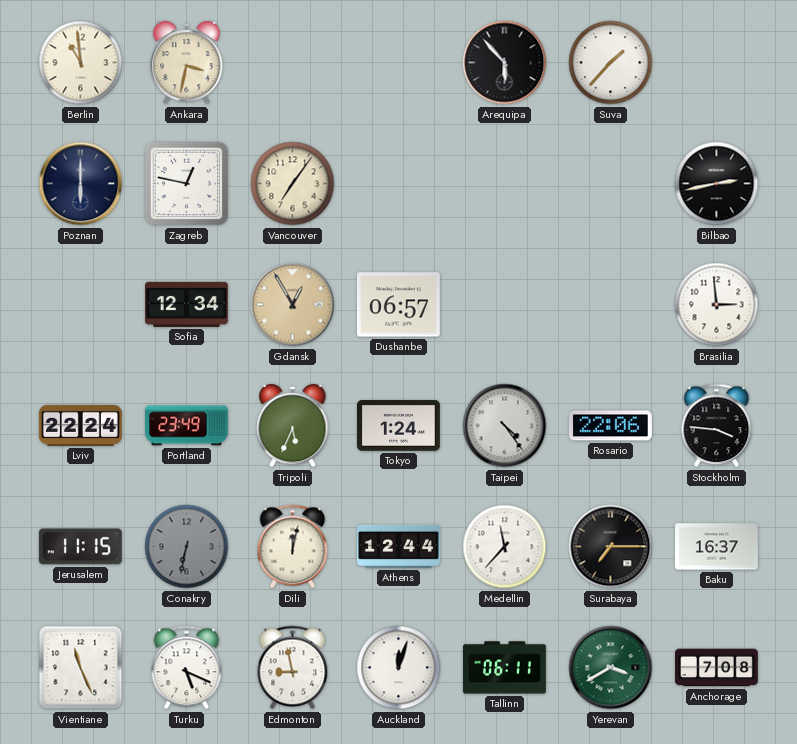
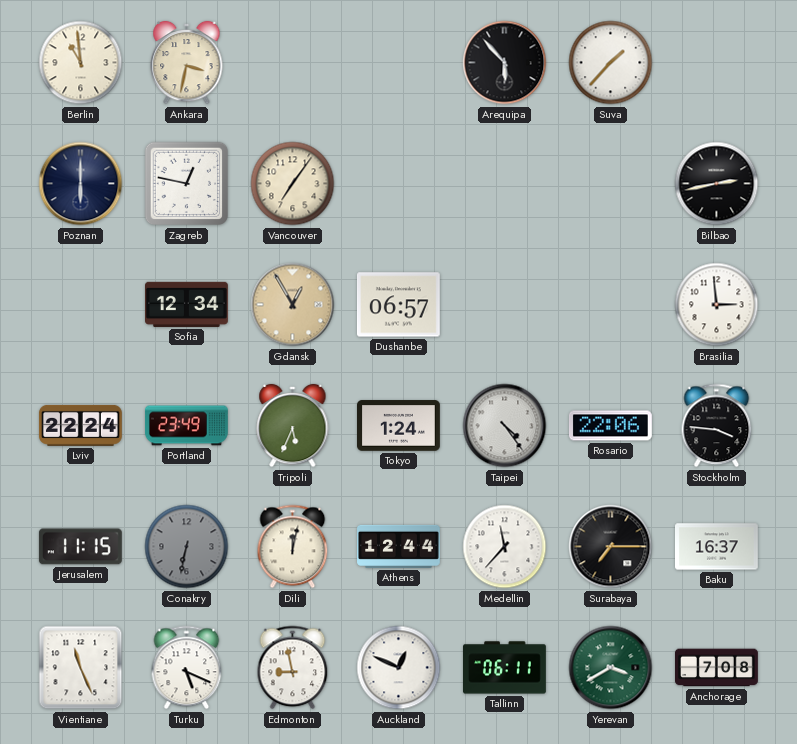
Auckland: 12:03 -> 12:49
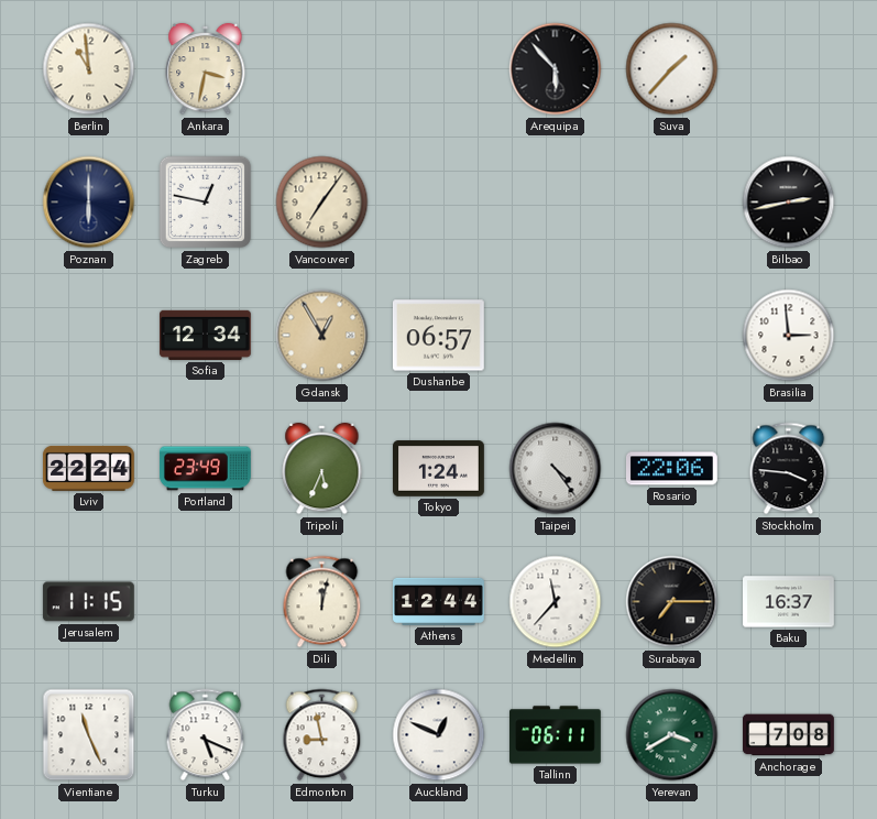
Conakry: 6:32 -> none
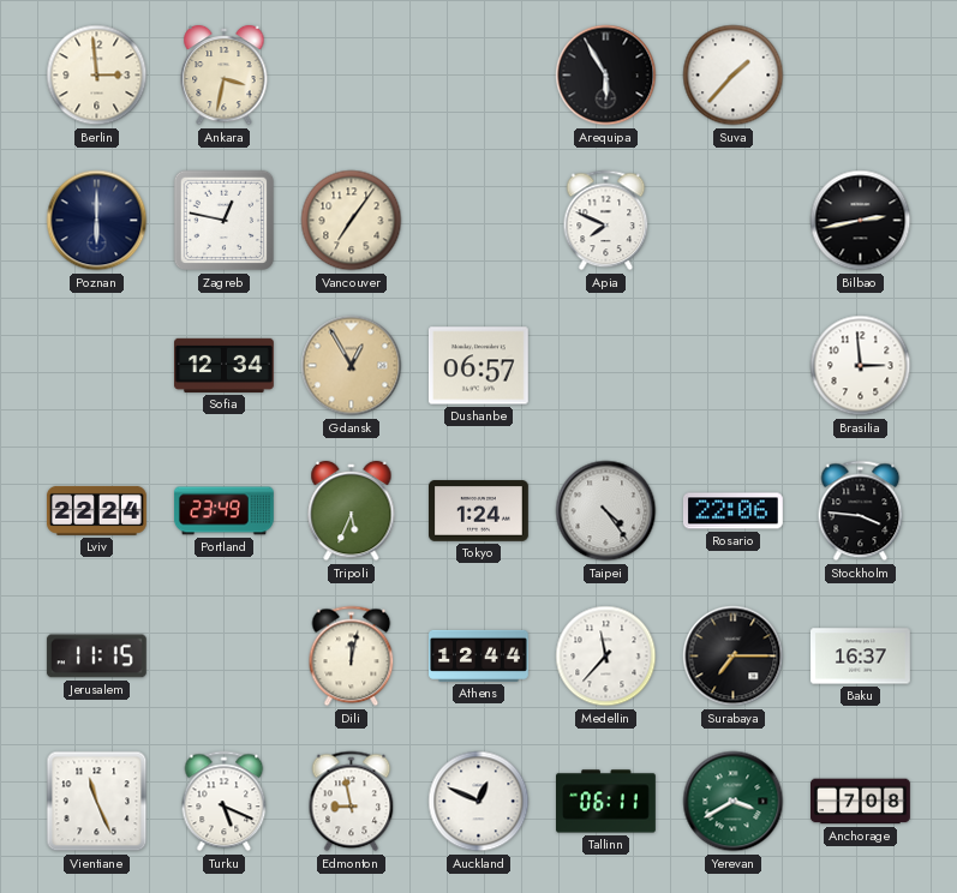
Berlin: 10:59 -> 2:59
Arequipa: 5:53 -> 5:55
Apia: none -> 7:49
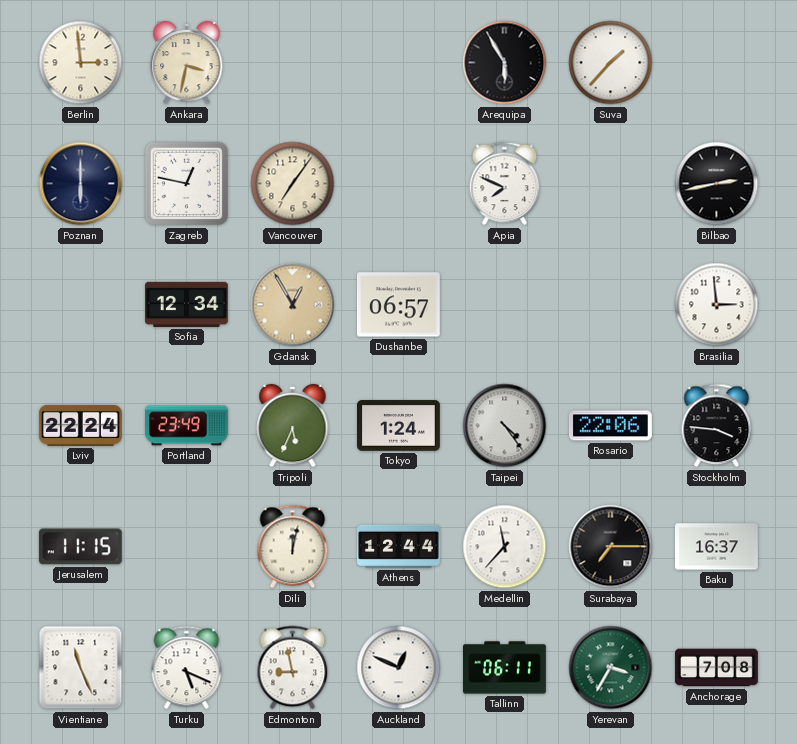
Yerevan: 3:40 -> 3:35
